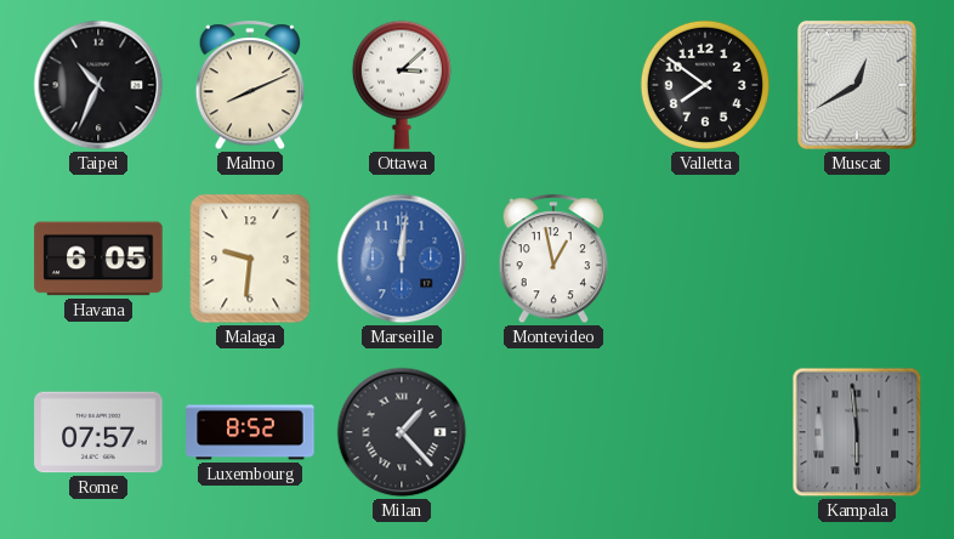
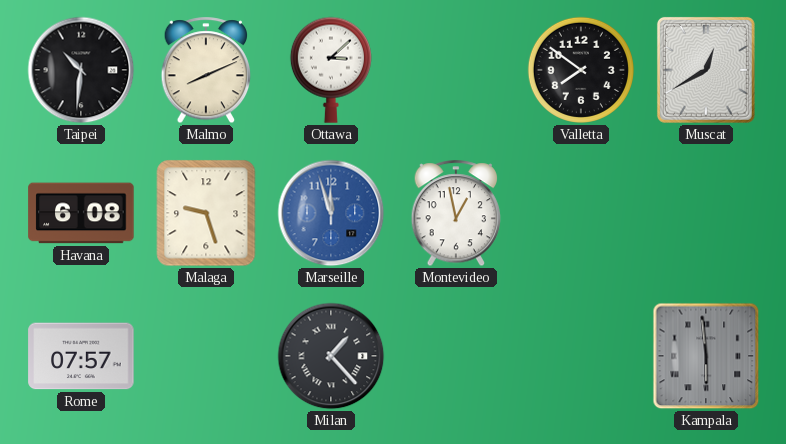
Taipei: 10:34 -> 10:31
Havana: 6:05 -> 6:08
Malaga: 9:31 -> 9:27
Marseille: 12:01 -> 11:57
Luxembourg: 8:52 -> none
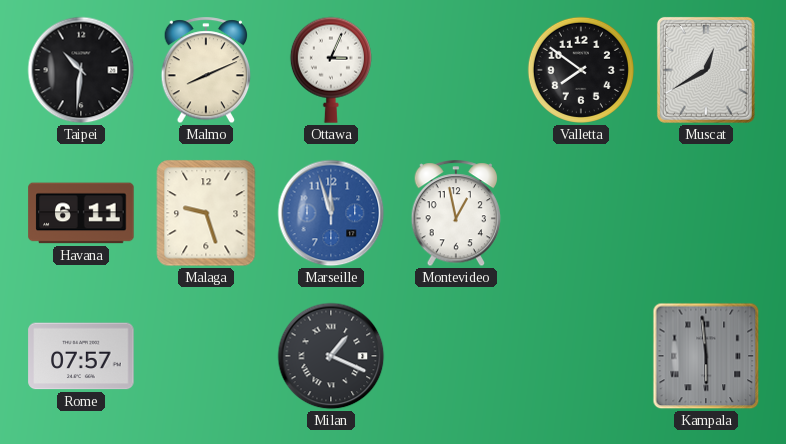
Ottawa: 3:08 -> 3:04
Havana: 6:08 -> 6:11
Milan: 1:23 -> 1:19
